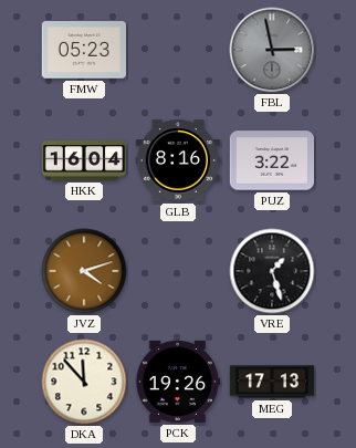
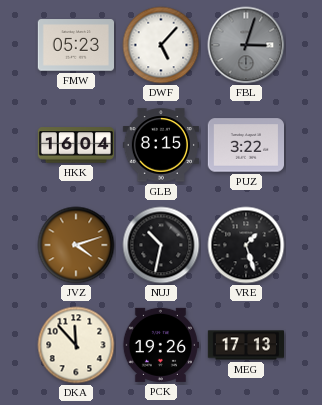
DWF: none -> 5:07
FBL: 2:58 -> 3:03
GLB: 8:16 -> 8:15
NUJ: none -> 10:32
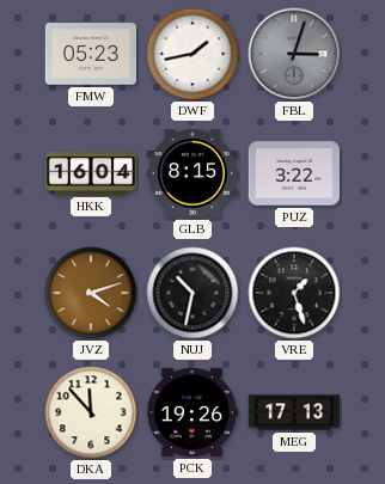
DWF: 5:07 -> 1:43
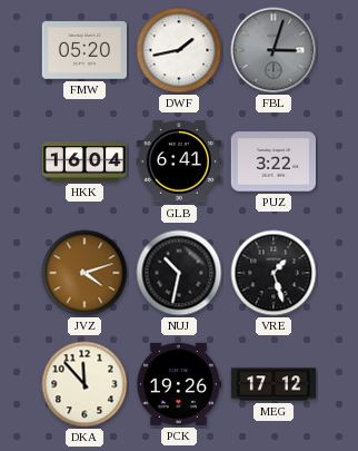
FMW: 05:23 -> 05:20
GLB: 8:15 -> 6:41
MEG: 17:13 -> 17:12
